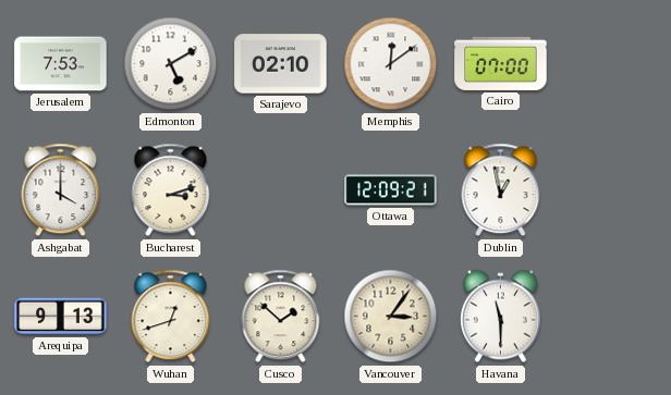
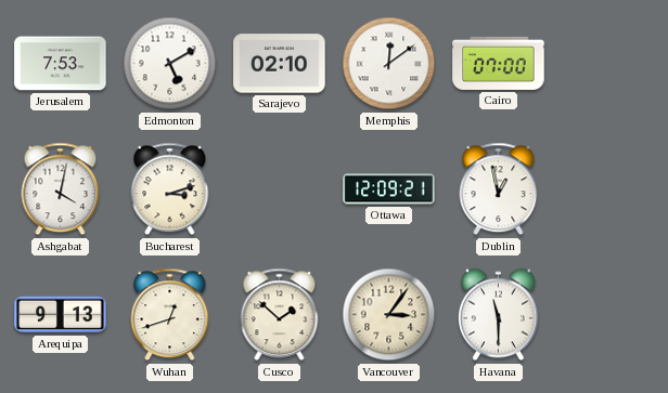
Ashgabat: 4:00 -> 4:02
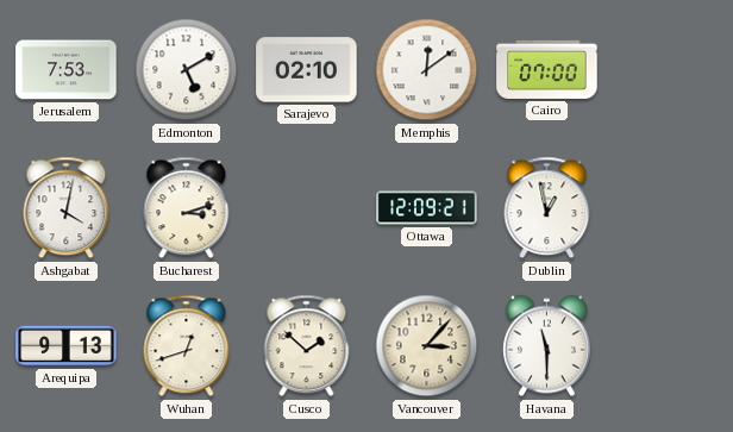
Vancouver: 3:06 -> 3:07
